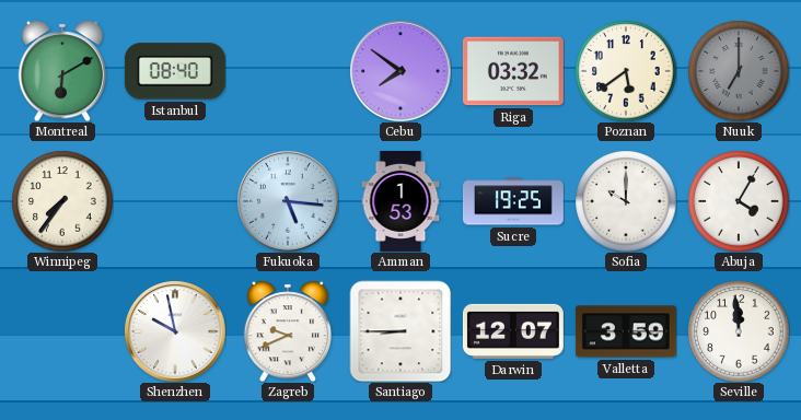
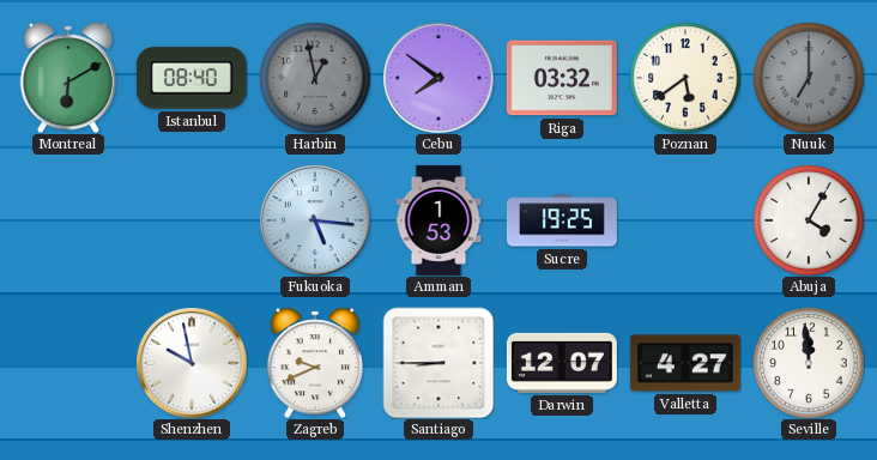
Harbin: none -> 12:58
Winnipeg: 7:36 -> none
Sofia: 10:00 -> none
Valletta: 3:59 -> 4:27
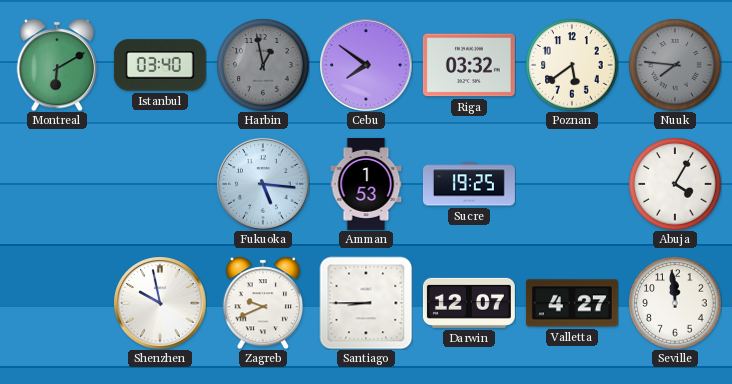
Istanbul: 08:40 -> 03:40
Nuuk: 7:00 -> 7:46
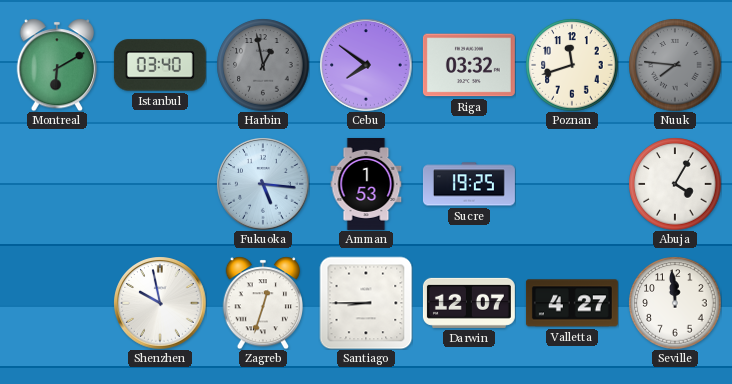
Poznan: 5:39 -> 11:42
Zagreb: 9:41 -> 12:33
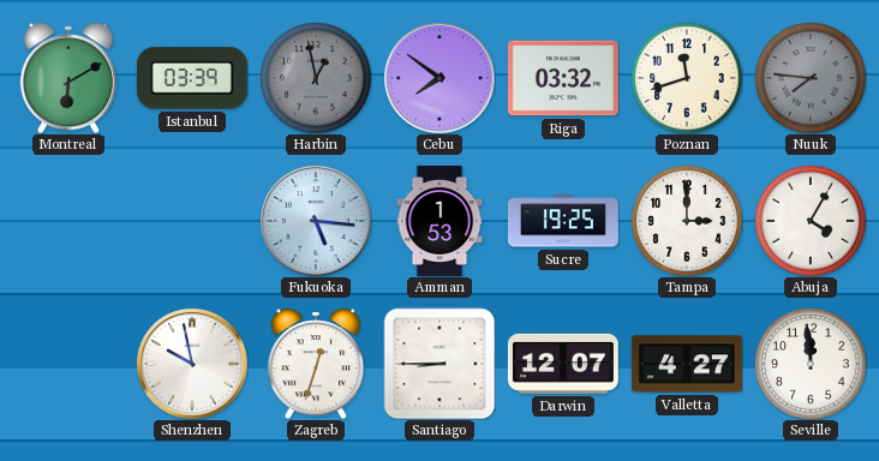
Istanbul: 03:40 -> 03:39
Tampa: none -> 3:00
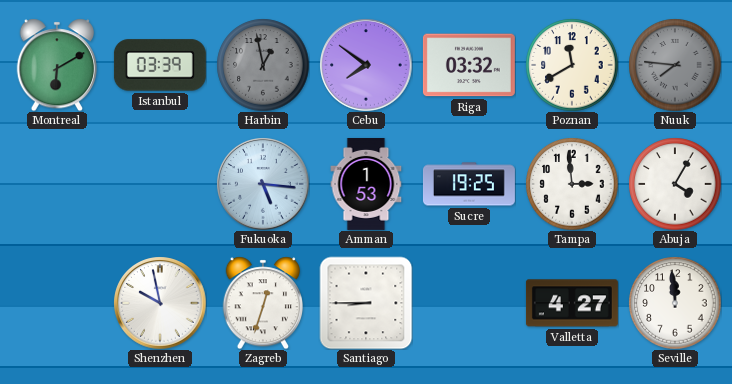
Poznan: 11:42 -> 11:40
Tampa: 3:00 -> 2:59
Darwin: 12:07 -> none
